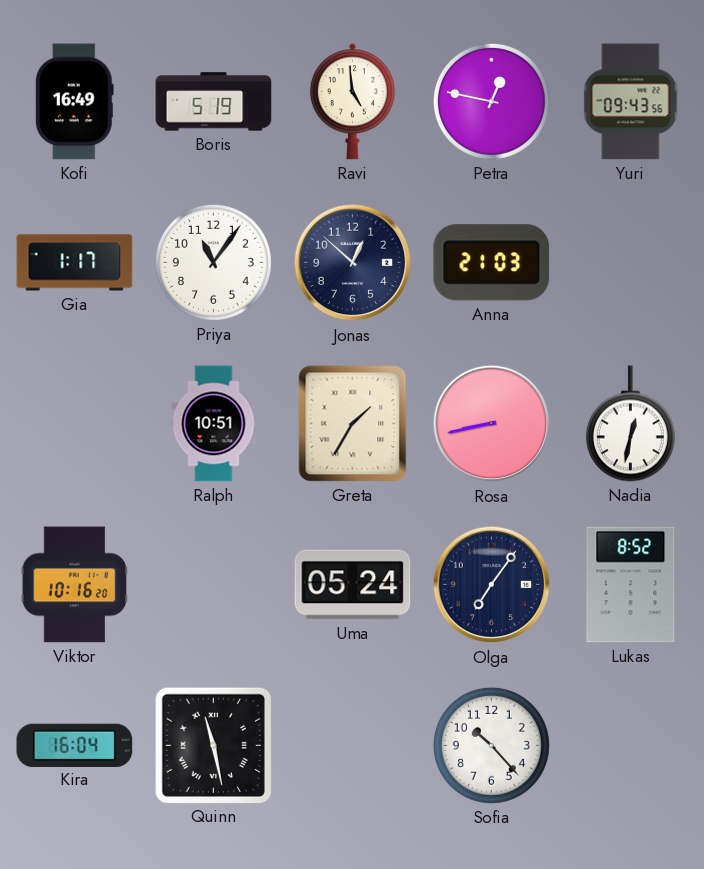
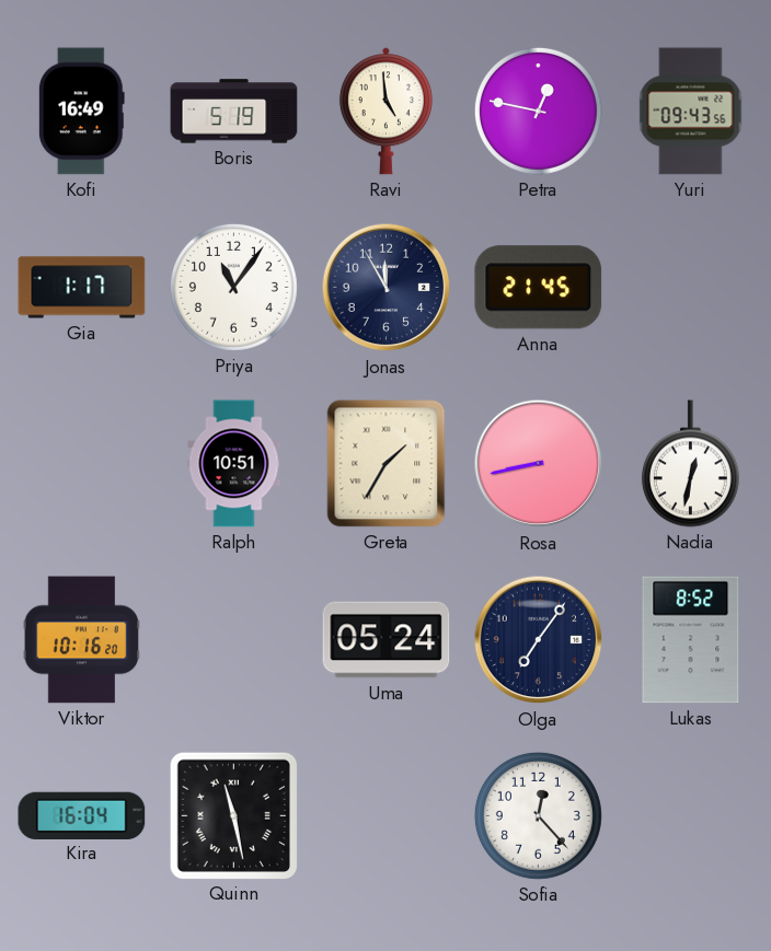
Jonas: 12:52 -> 11:55
Anna: 21:03 -> 21:45
Sofia: 10:23 -> 12:23
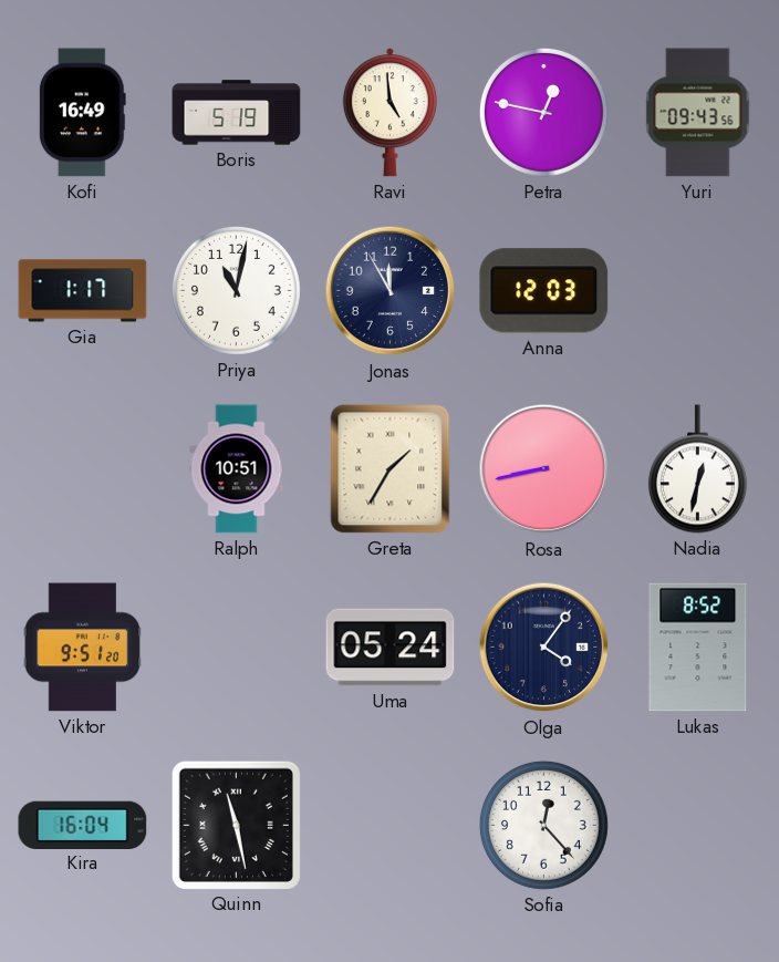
Priya: 11:06 -> 11:02
Anna: 21:45 -> 12:03
Viktor: 10:16 -> 9:51
Olga: 7:06 -> 4:06
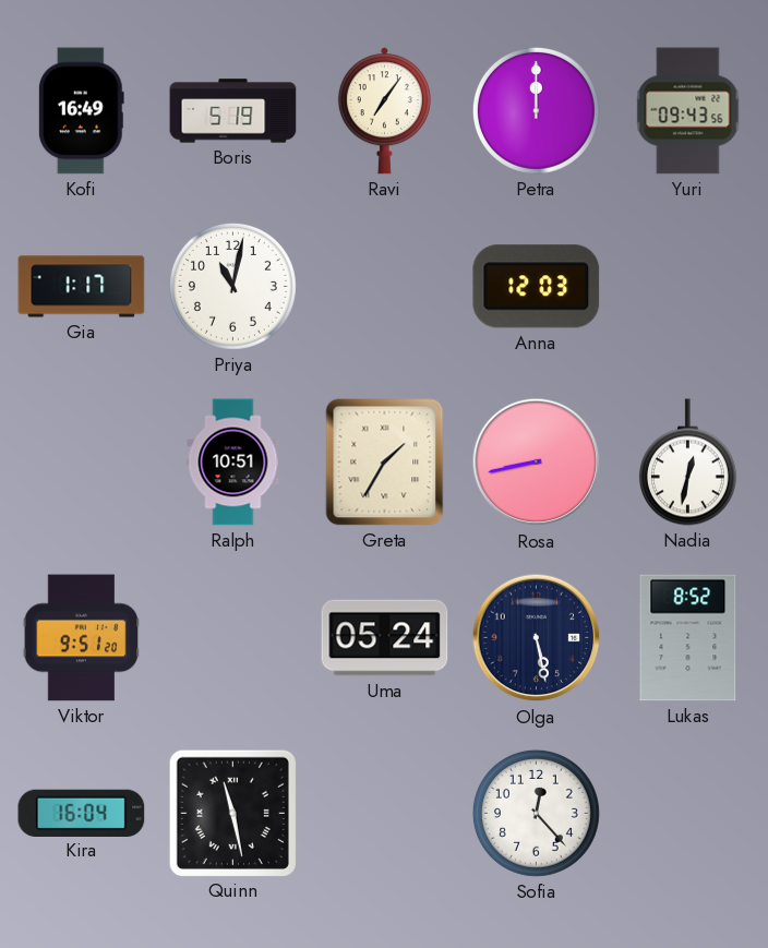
Ravi: 4:59 -> 7:06
Petra: 12:47 -> 12:00
Jonas: 11:55 -> none
Olga: 4:06 -> 5:28
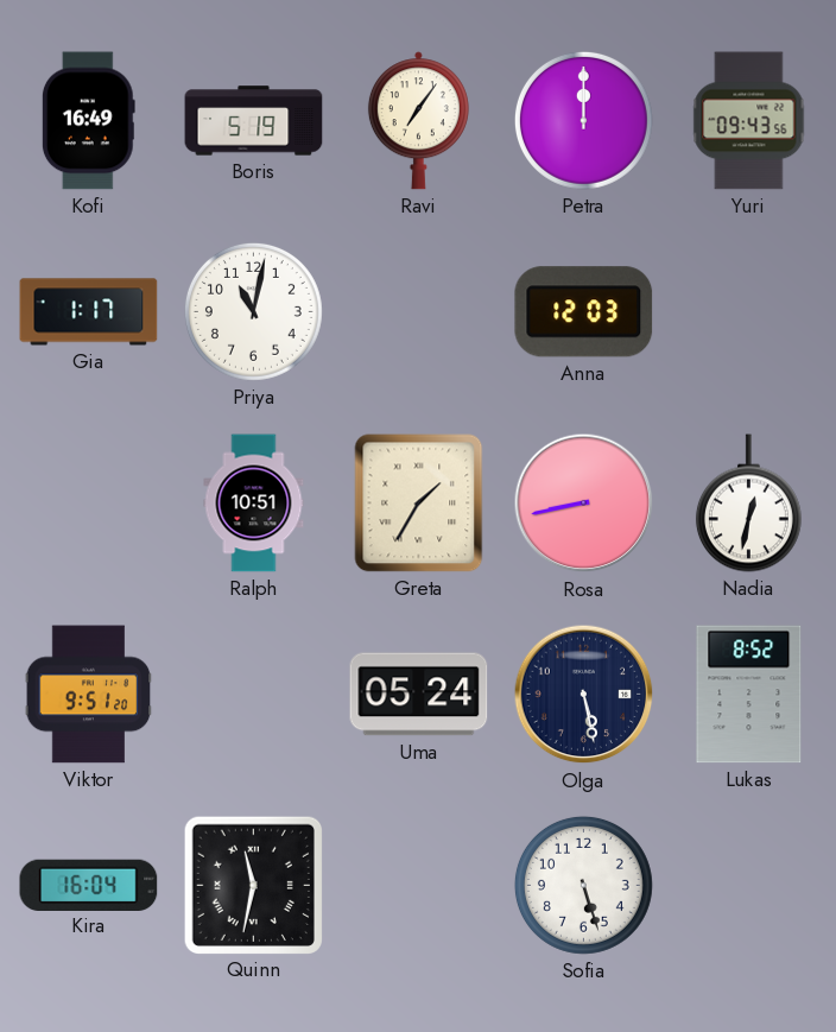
Quinn: 11:28 -> 11:32
Sofia: 12:23 -> 5:27
